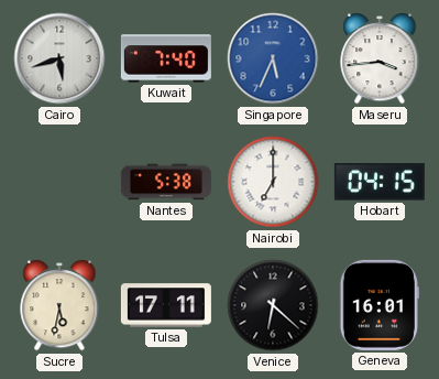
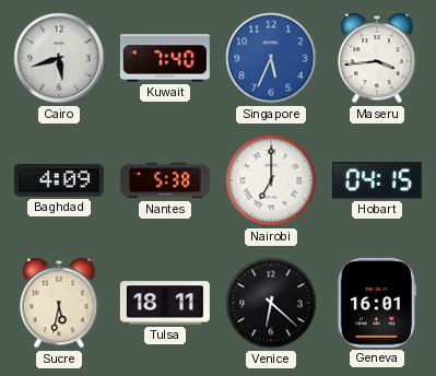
Baghdad: none -> 4:09
Tulsa: 17:11 -> 18:11
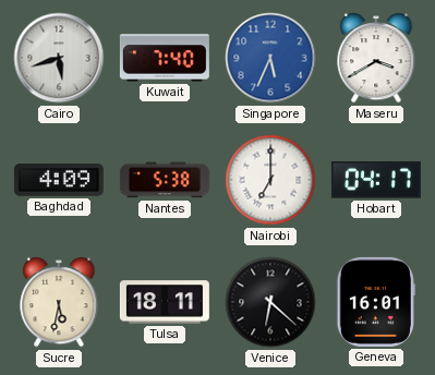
Maseru: 3:44 -> 3:40
Hobart: 04:15 -> 04:17
